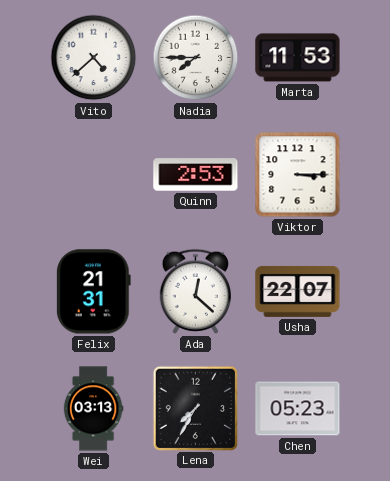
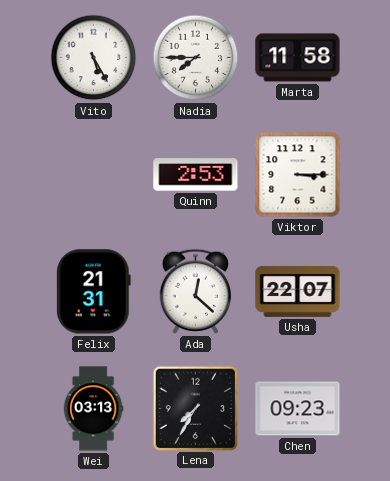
Vito: 4:38 -> 5:25
Marta: 11:53 -> 11:58
Chen: 05:23 -> 09:23
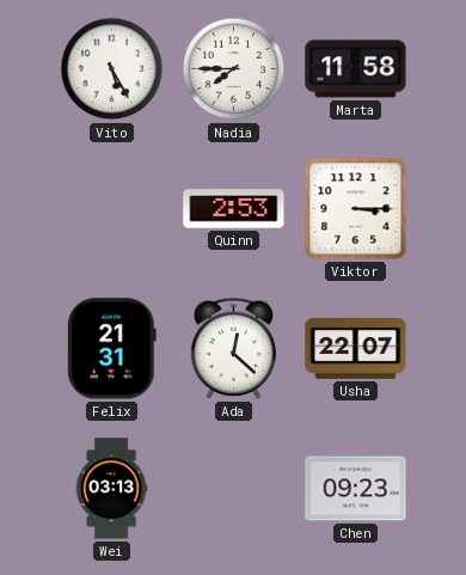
Lena: 7:35 -> none
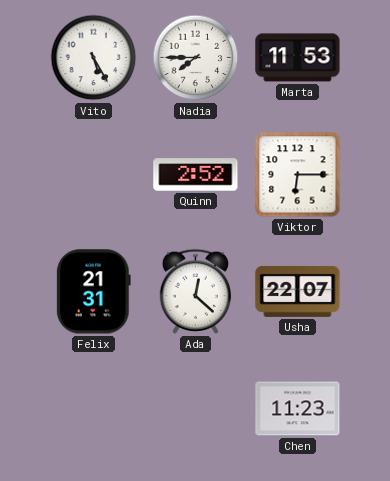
Marta: 11:58 -> 11:53
Quinn: 2:53 -> 2:52
Viktor: 3:15 -> 6:15
Wei: 03:13 -> none
Chen: 09:23 -> 11:23
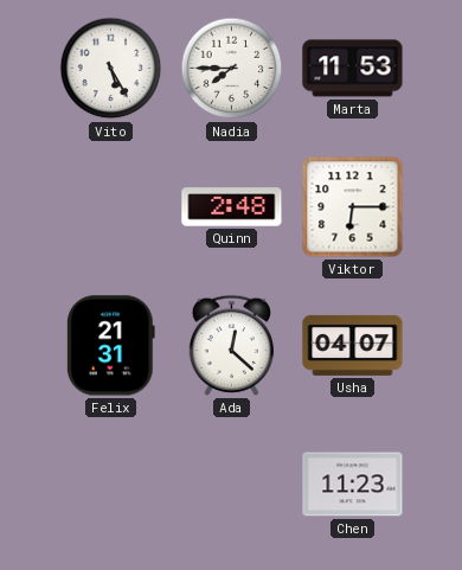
Quinn: 2:52 -> 2:48
Usha: 22:07 -> 04:07
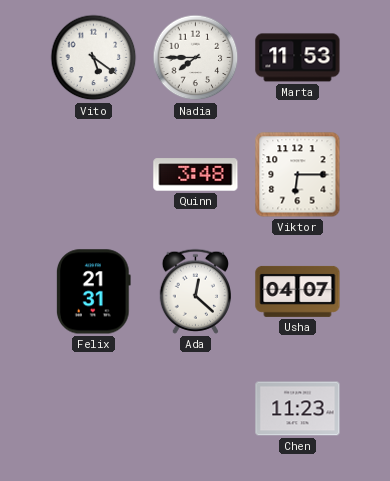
Vito: 5:25 -> 5:21
Quinn: 2:48 -> 3:48
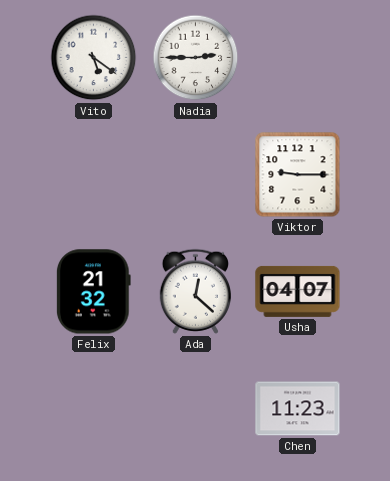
Nadia: 7:45 -> 2:45
Marta: 11:53 -> none
Quinn: 3:48 -> none
Viktor: 6:15 -> 9:15
Felix: 21:31 -> 21:32
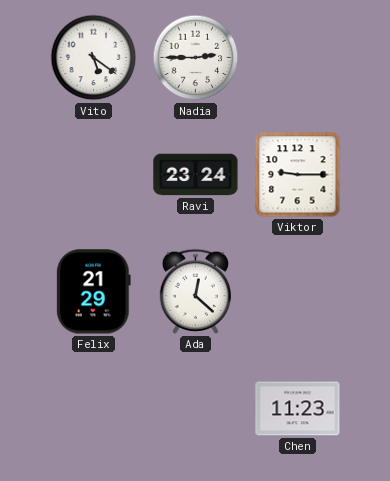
Ravi: none -> 23:24
Felix: 21:32 -> 21:29
Usha: 04:07 -> none
